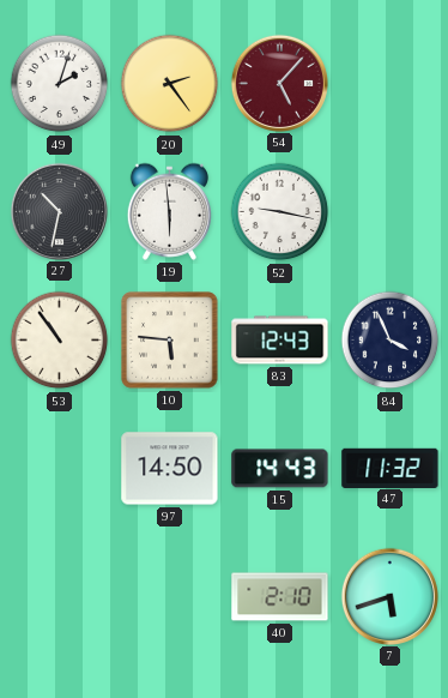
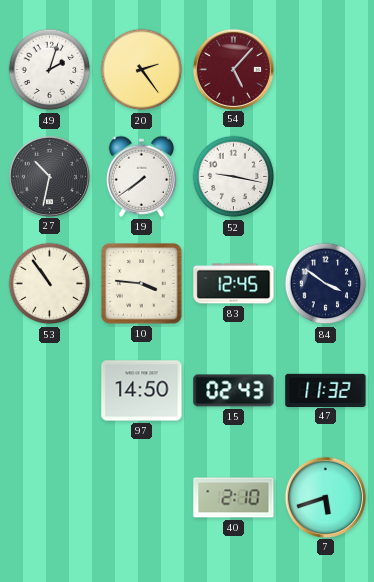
19: 5:59 -> 7:39
10: 5:46 -> 3:46
83: 12:43 -> 12:45
84: 3:56 -> 3:51
15: 14:43 -> 02:43
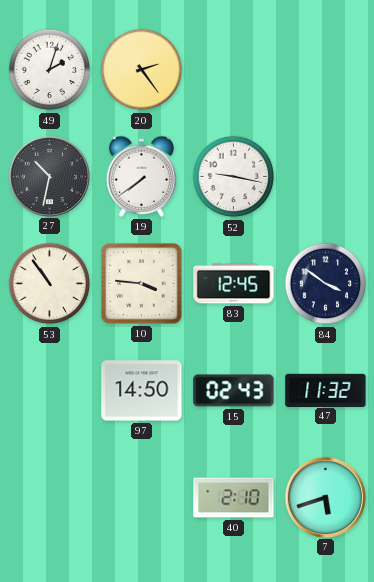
54: 5:07 -> none
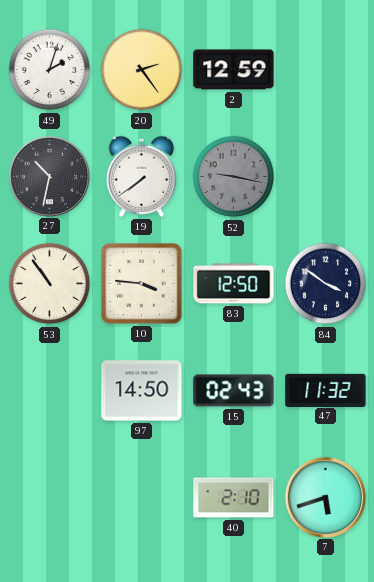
2: none -> 12:59
52 dial: white -> grey
83: 12:45 -> 12:50
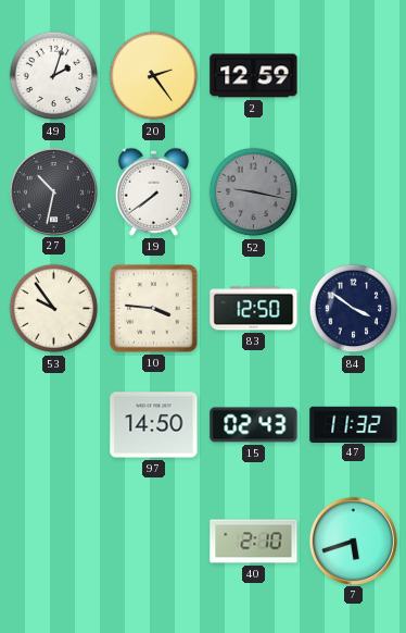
53: 10:54 -> 9:54
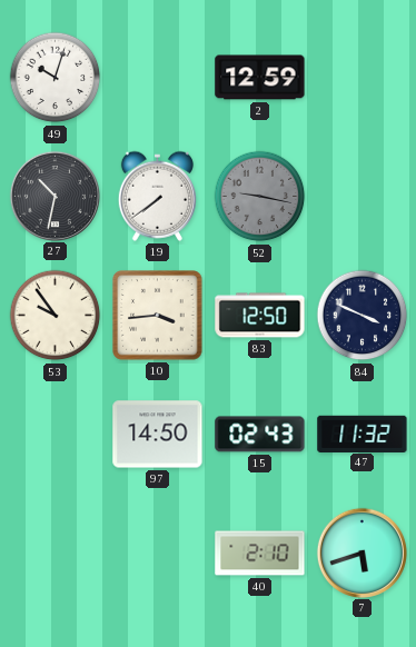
49: 2:03 -> 10:03
20: 2:24 -> none
10: 3:46 -> 3:44
84: 3:51 -> 3:49
